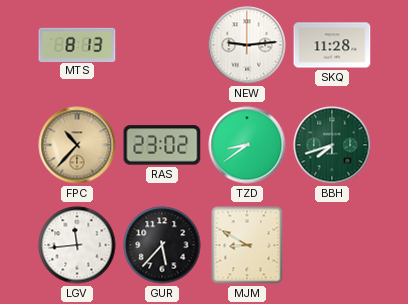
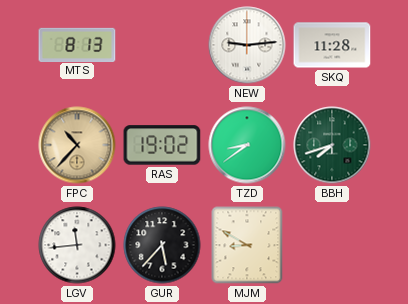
RAS: 23:02 -> 19:02
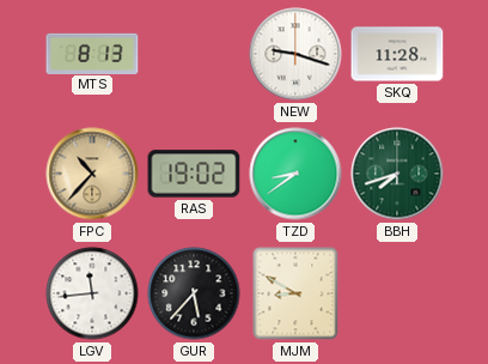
NEW: 9:14 -> 9:18
